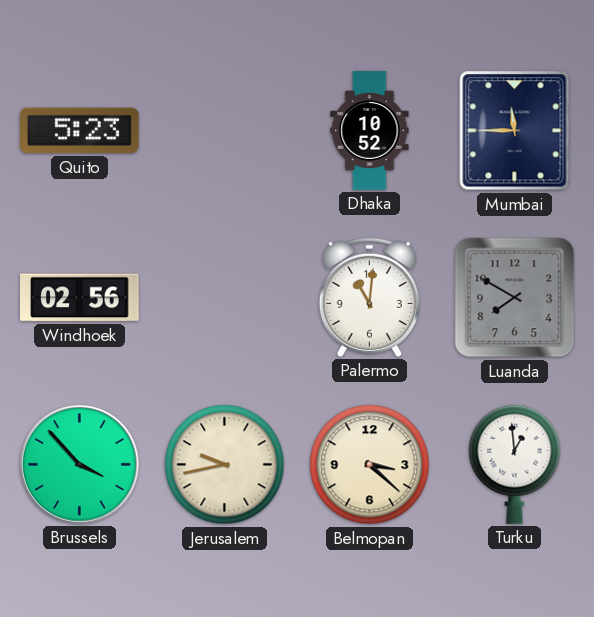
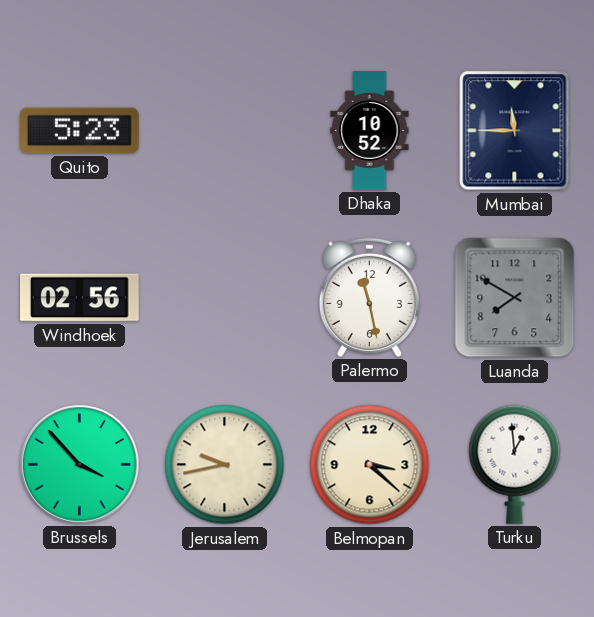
Palermo: 11:01 -> 11:28
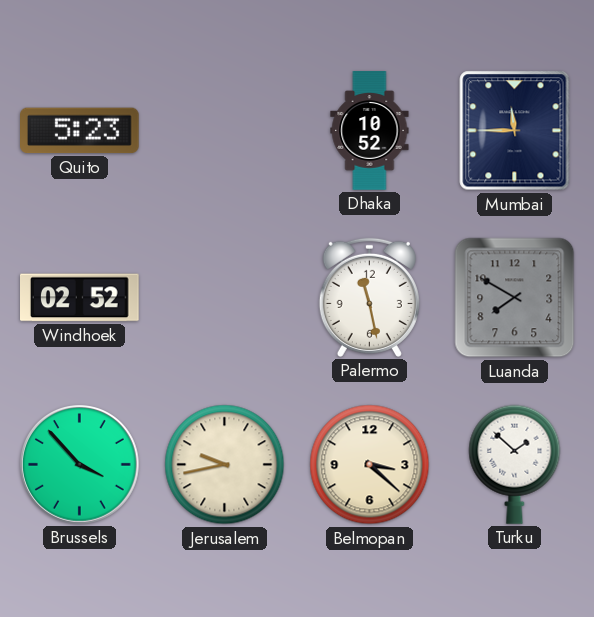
Windhoek: 02:56 -> 02:52
Turku: 12:59 -> 1:52
